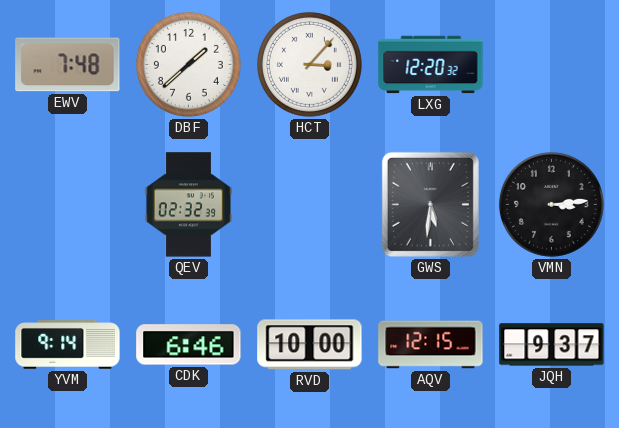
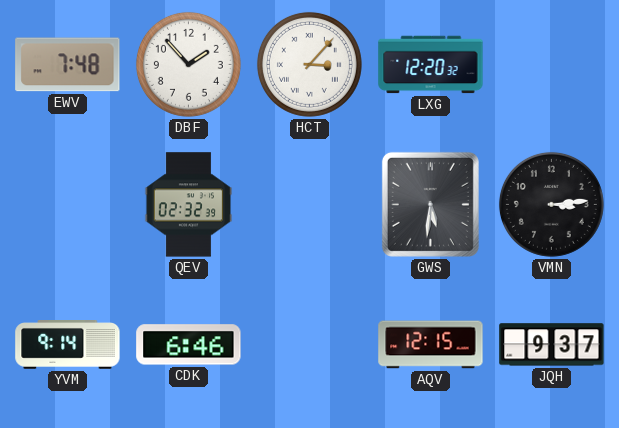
DBF: 1:38 -> 1:53
RVD: 10:00 -> none
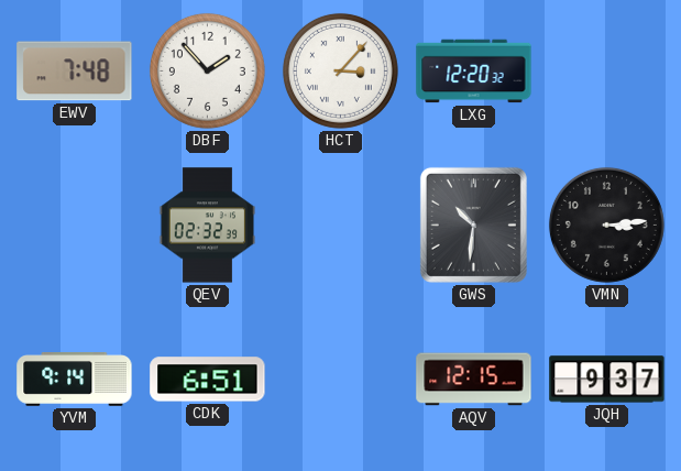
GWS: 5:31 -> 10:31
CDK: 6:46 -> 6:51
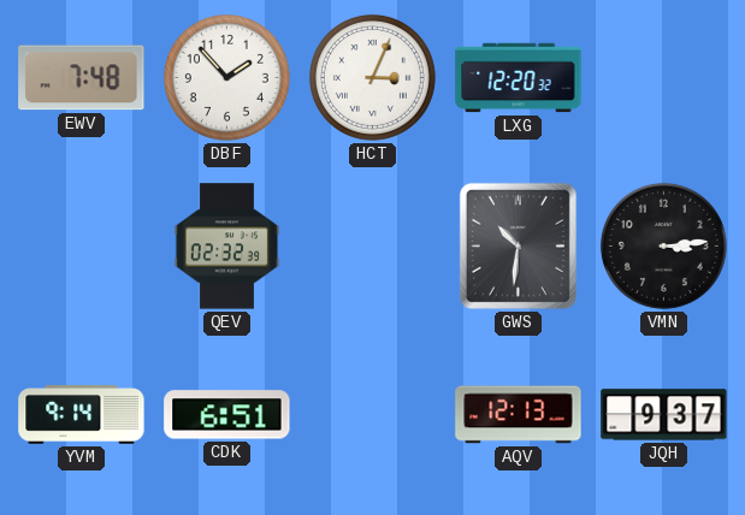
HCT: 3:07 -> 3:04
AQV: 12:15 -> 12:13
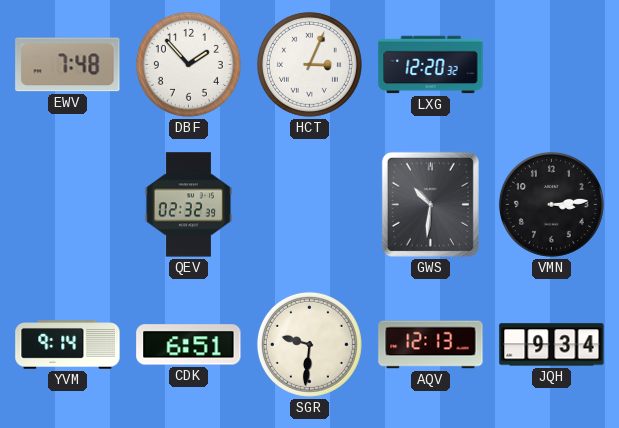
SGR: none -> 9:31
JQH: 9:37 -> 9:34
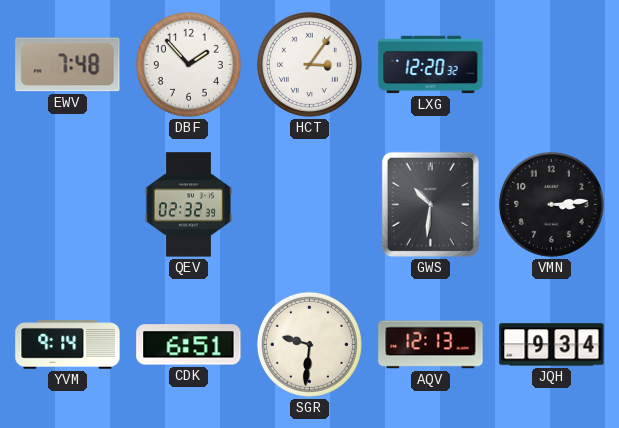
HCT: 3:04 -> 3:06
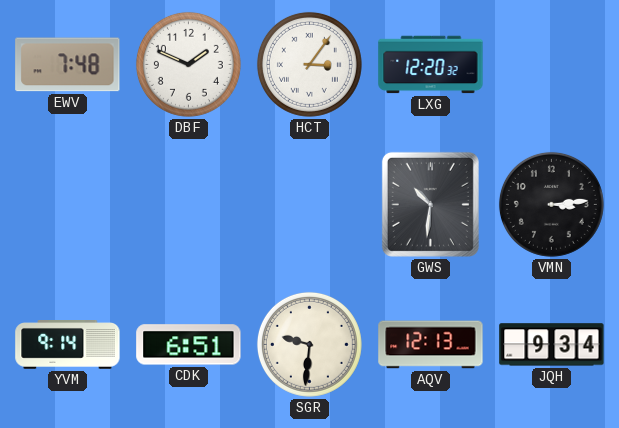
DBF: 1:53 -> 1:49
QEV: 02:32 -> none
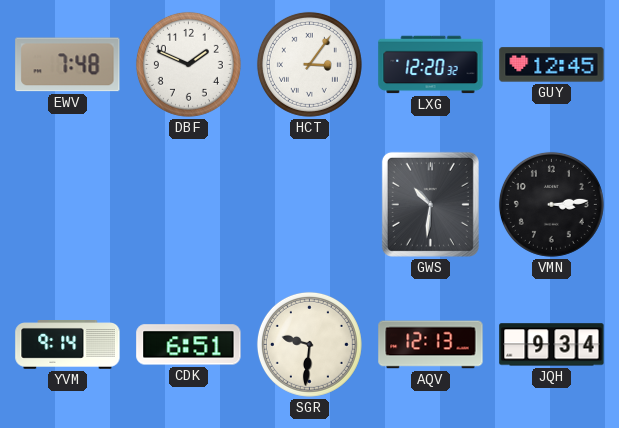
GUY: none -> 12:45
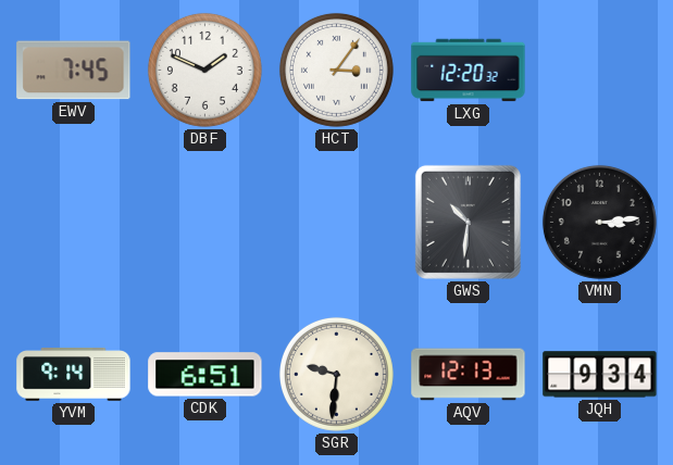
EWV: 7:48 -> 7:45
GUY: 12:45 -> none
